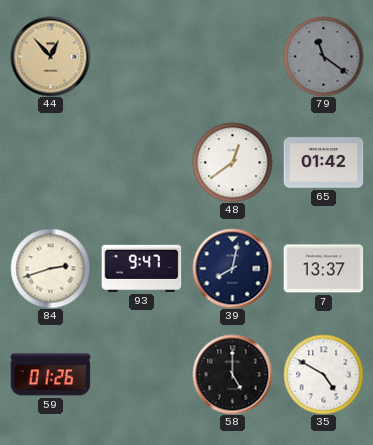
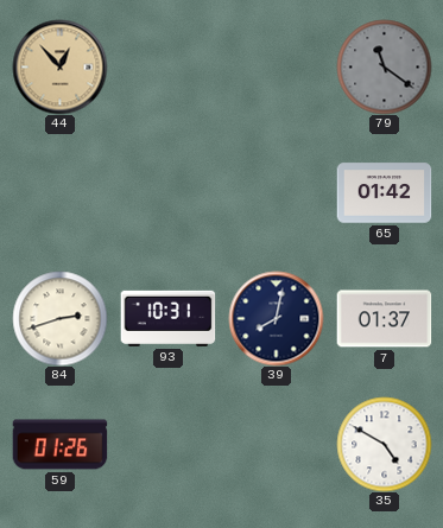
48: 12:39 -> none
93: 9:47 -> 10:31
7: 13:37 -> 01:37
58: 5:00 -> none
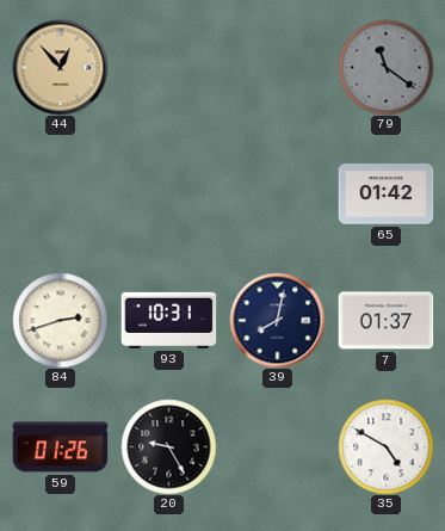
20: none -> 9:25
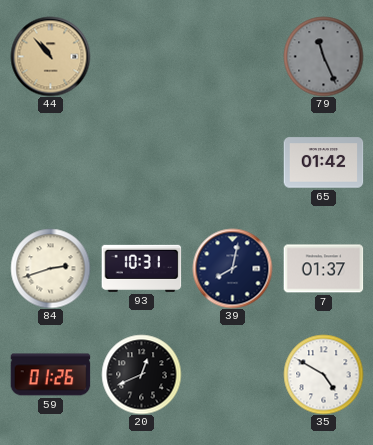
44: 12:53 -> 10:53
79: 11:21 -> 11:26
20: 9:25 -> 12:41
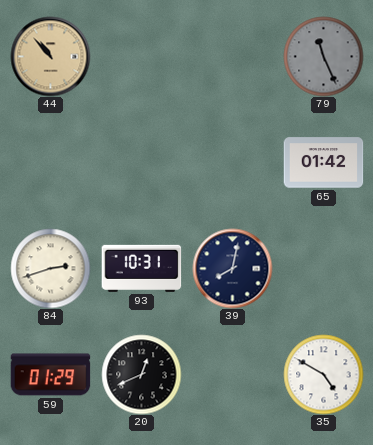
7: 01:37 -> none
59: 01:26 -> 01:29
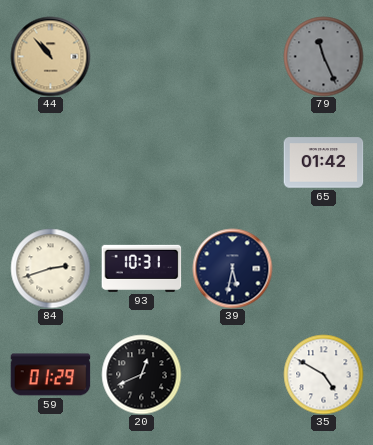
39: 8:02 -> 5:32
